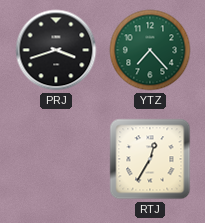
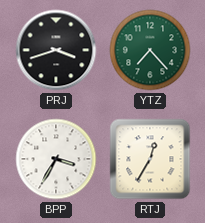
BPP: none -> 3:35
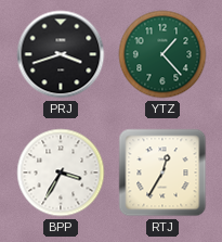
YTZ: 7:23 -> 1:23
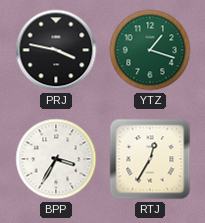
PRJ: 3:42 -> 3:47
YTZ: 1:23 -> 1:18
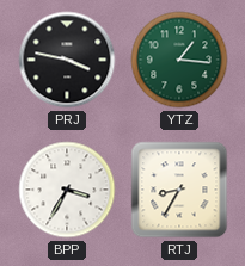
YTZ: 1:18 -> 1:16
RTJ: 12:35 -> 8:35
